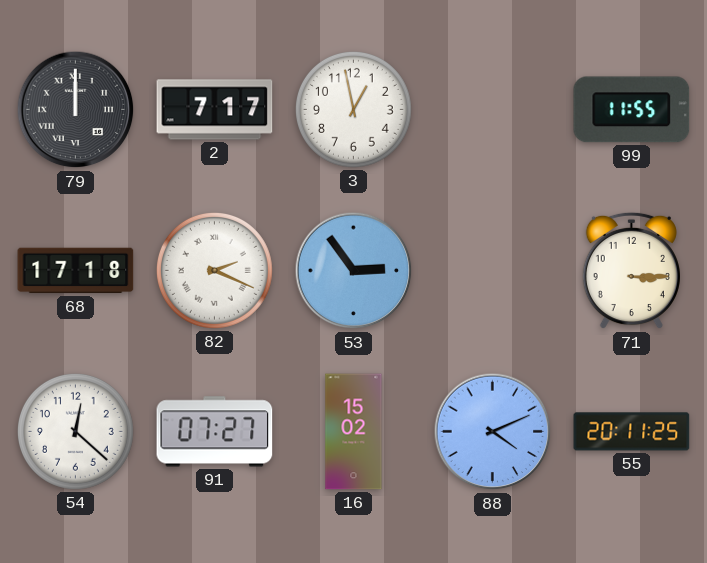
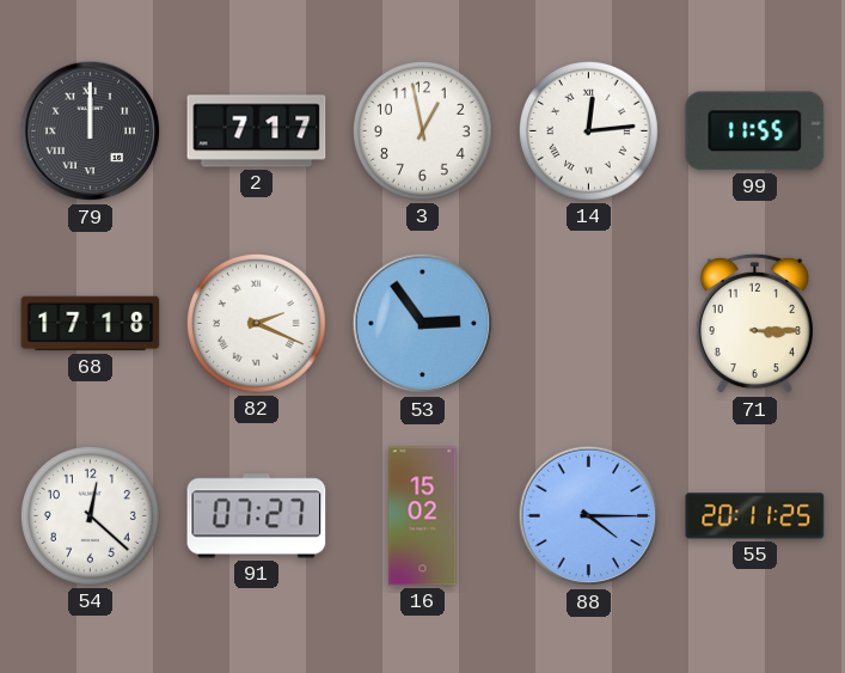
14: none -> 12:14
88: 4:11 -> 4:15
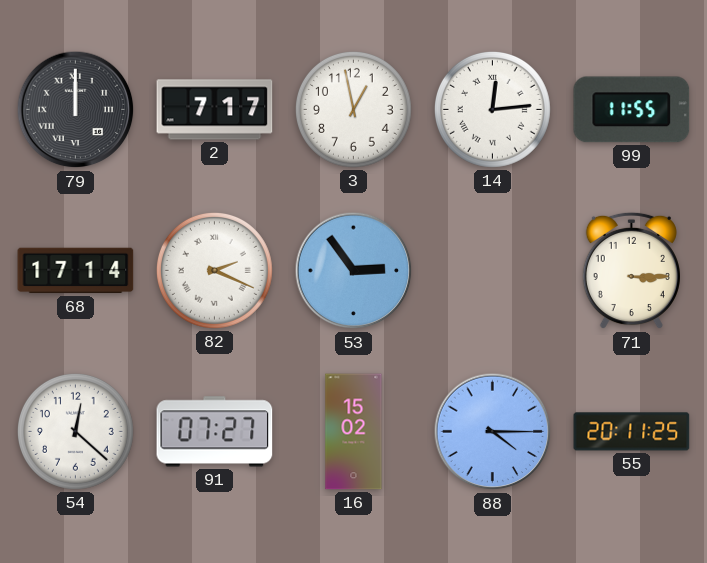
68: 17:18 -> 17:14
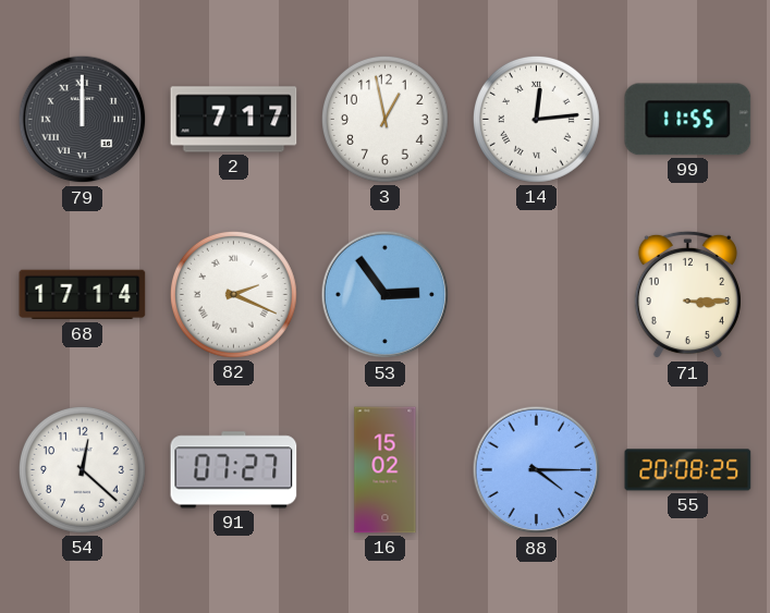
55: 20:11 -> 20:08
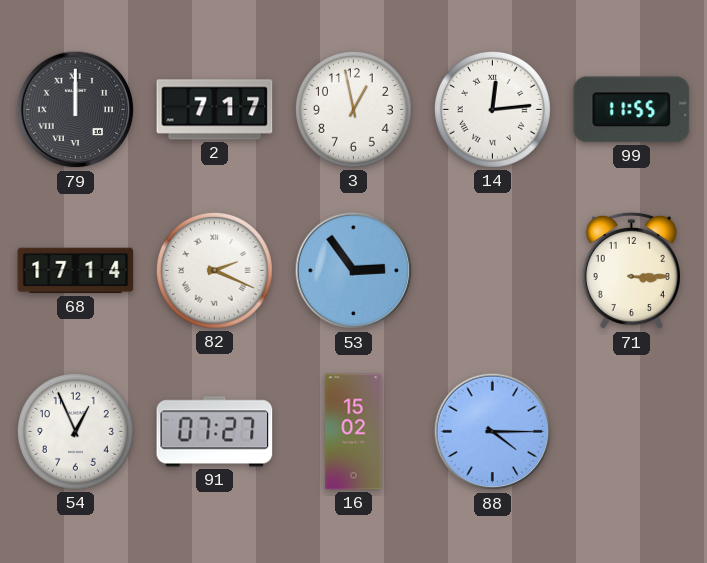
54: 12:22 -> 12:56
55: 20:08 -> none
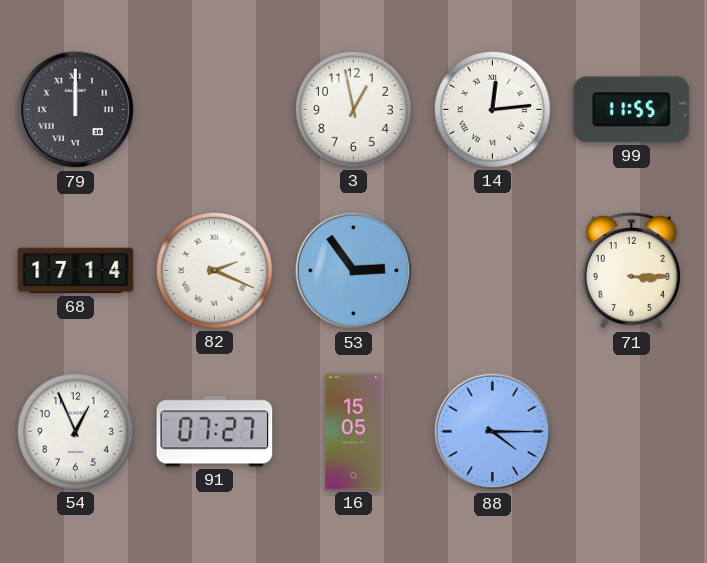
2: 7:17 -> none
16: 15:02 -> 15:05
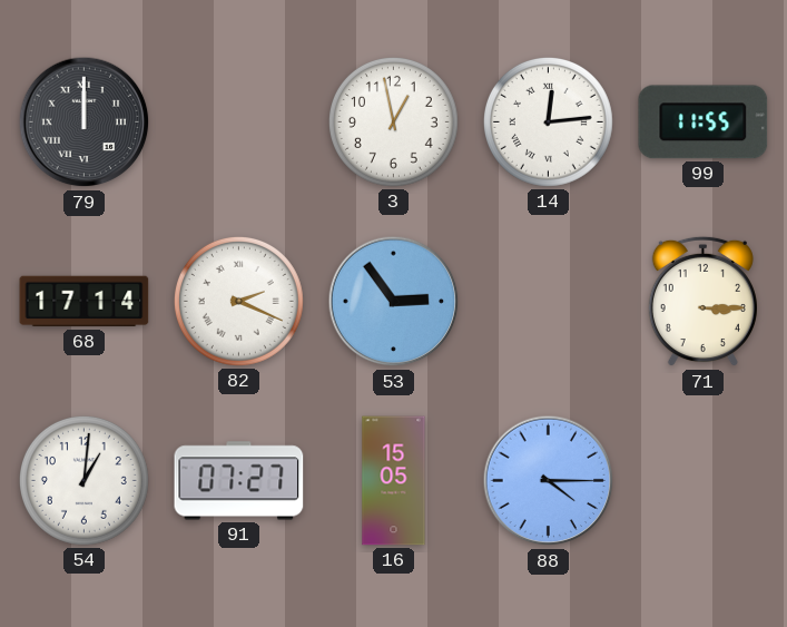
54: 12:56 -> 1:01
